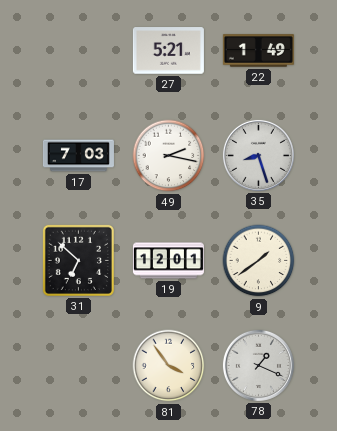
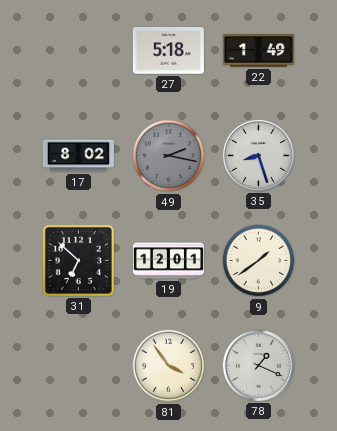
27: 5:21 -> 5:18
17: 7:03 -> 8:02
49 dial: white -> grey
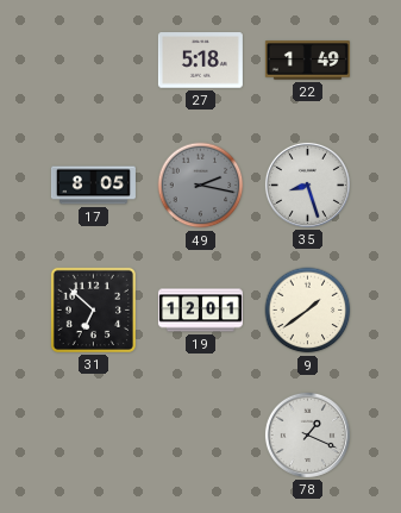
17: 8:02 -> 8:05
81: 3:54 -> none
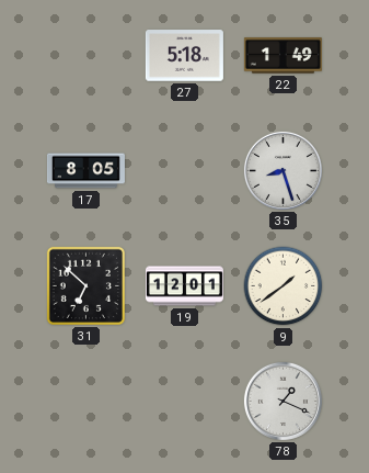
49: 2:17 -> none
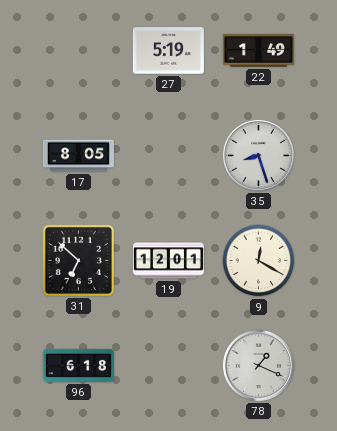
27: 5:18 -> 5:19
9: 1:39 -> 12:20
96: none -> 6:18
